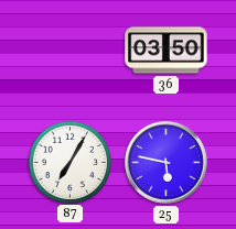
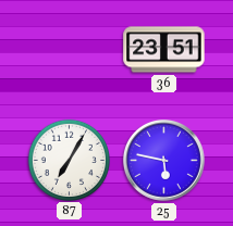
36: 03:50 -> 23:51
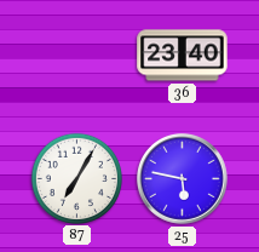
36: 23:51 -> 23:40
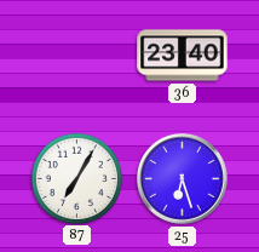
25: 5:47 -> 6:27
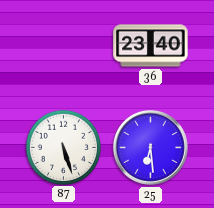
87: 7:05 -> 5:27
25: 6:27 -> 6:29
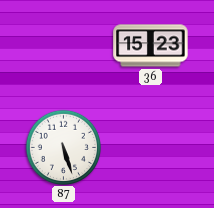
36: 23:40 -> 15:23
25: 6:29 -> none
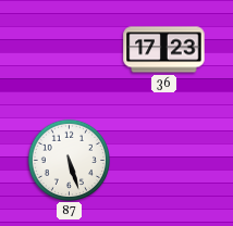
36: 15:23 -> 17:23
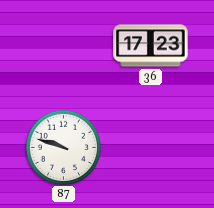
87: 5:27 -> 9:48
